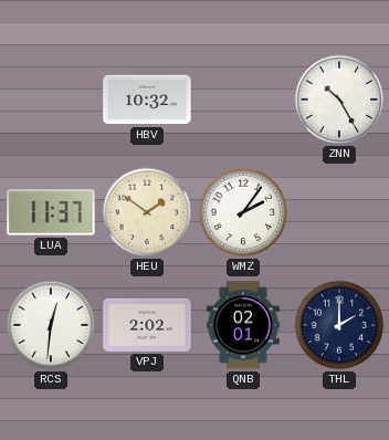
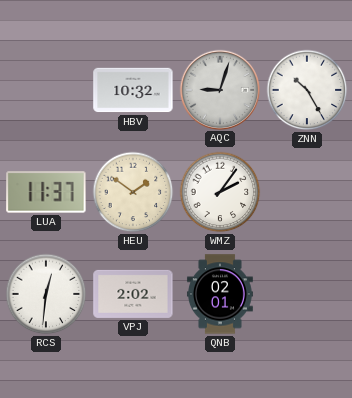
AQC: none -> 9:03
THL: 2:00 -> none
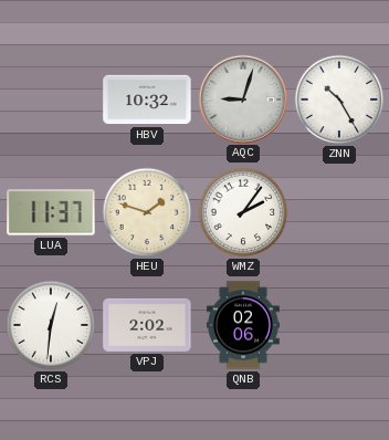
HEU: 1:51 -> 1:48
QNB: 02:01 -> 02:06
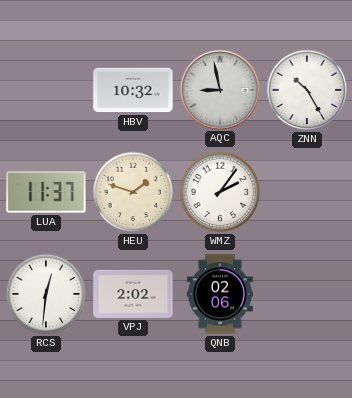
AQC: 9:03 -> 8:58
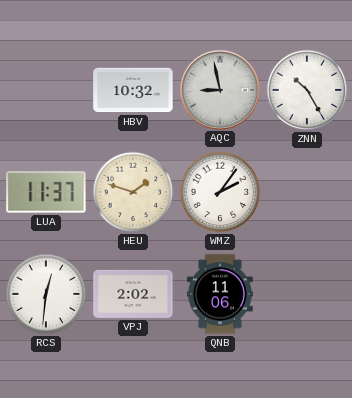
QNB: 02:06 -> 11:06
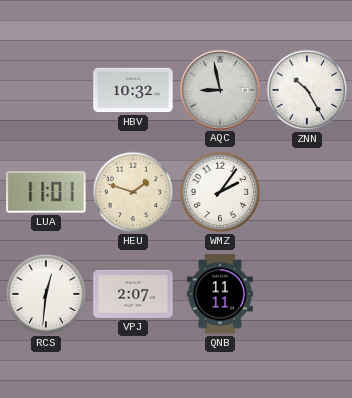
LUA: 11:37 -> 11:01
VPJ: 2:02 -> 2:07
QNB: 11:06 -> 11:11
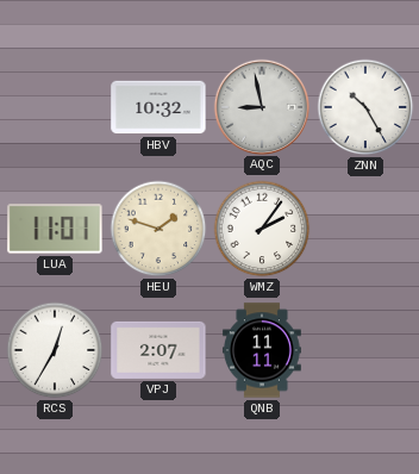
RCS: 12:31 -> 12:35
